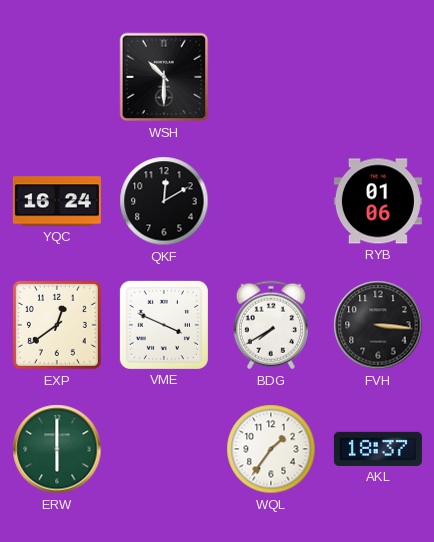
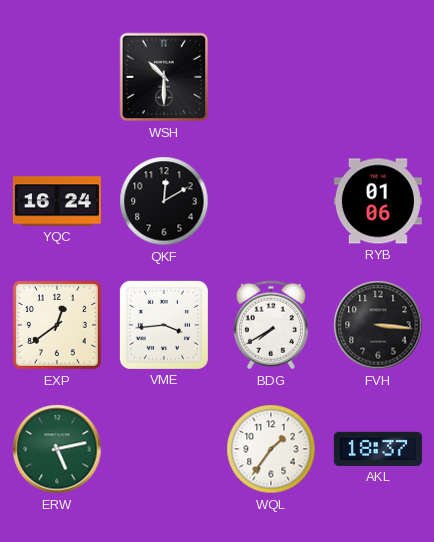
VME: 3:49 -> 3:44
ERW: 6:00 -> 5:13
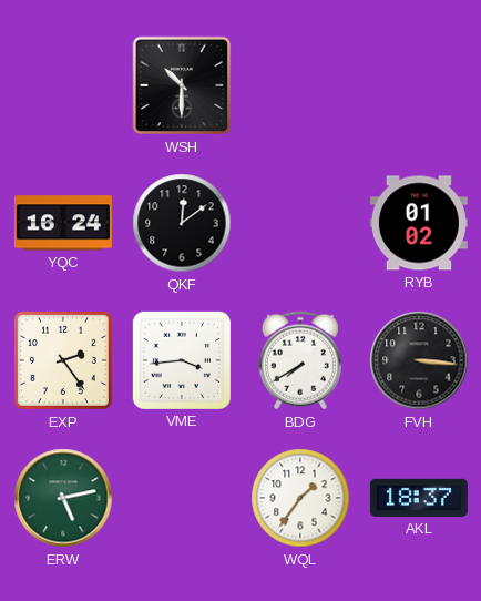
QKF: 12:10 -> 12:09
RYB: 01:06 -> 01:02
EXP: 12:39 -> 2:24
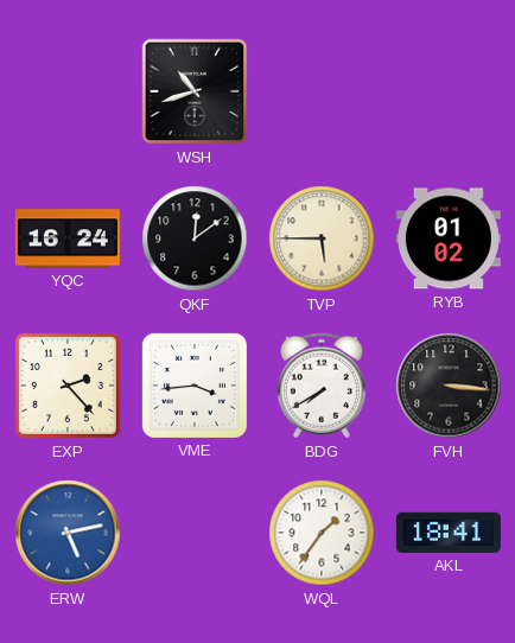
WSH: 10:30 -> 10:42
TVP: none -> 5:45
EXP: 2:24 -> 2:23
ERW dial: green -> blue
AKL: 18:37 -> 18:41
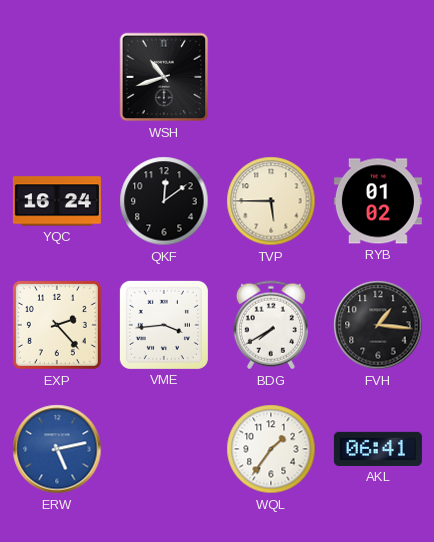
FVH: 3:16 -> 1:16
AKL: 18:41 -> 06:41
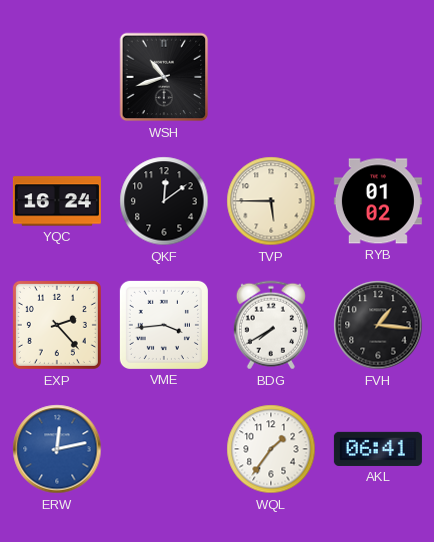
ERW: 5:13 -> 12:13
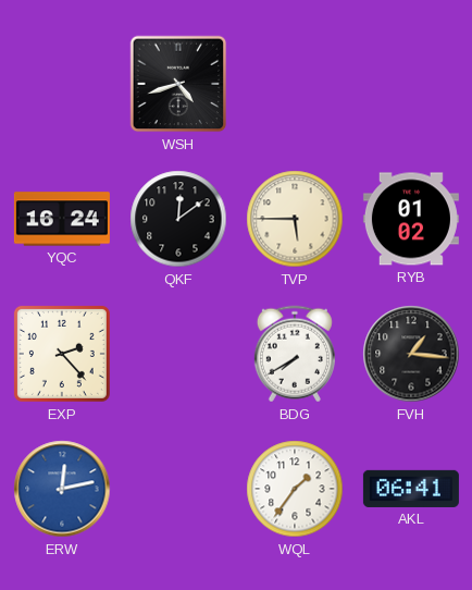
WSH: 10:42 -> 4:42
VME: 3:44 -> none
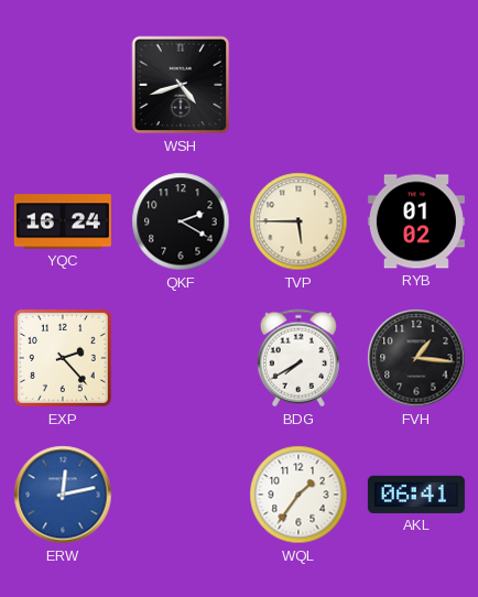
QKF: 12:09 -> 2:20
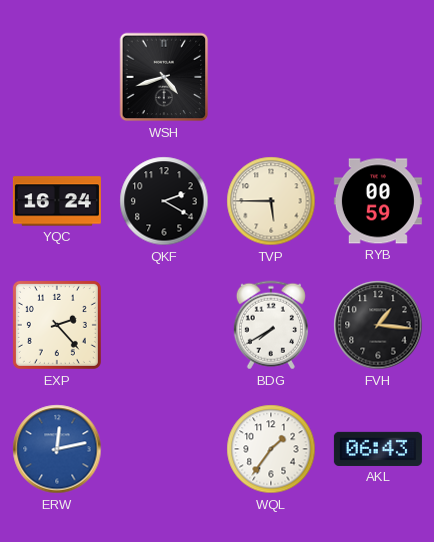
RYB: 01:02 -> 00:59
AKL: 06:41 -> 06:43
